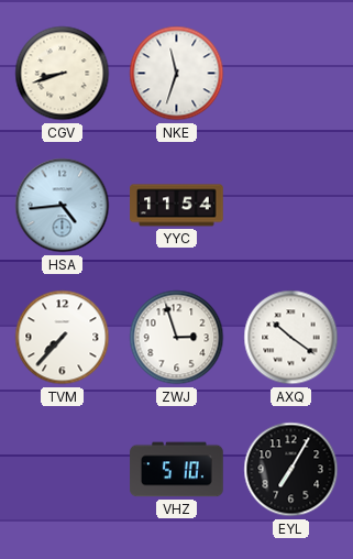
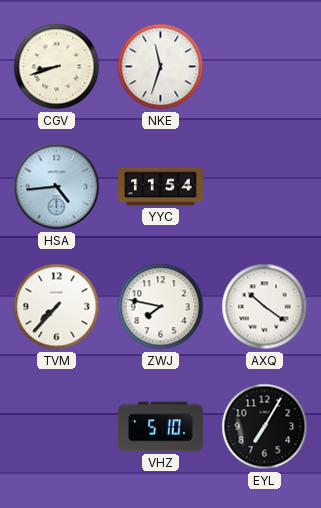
ZWJ: 2:57 -> 7:47
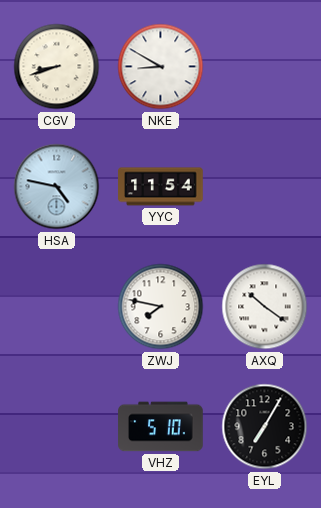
NKE: 11:33 -> 8:50
HSA: 4:44 -> 4:47
TVM: 7:37 -> none
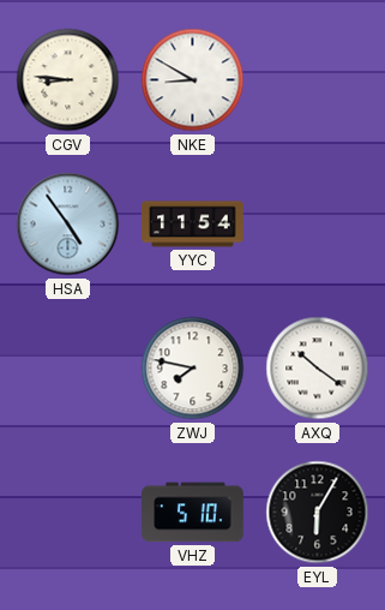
CGV: 8:42 -> 8:46
HSA: 4:47 -> 4:54
EYL: 7:05 -> 6:05
